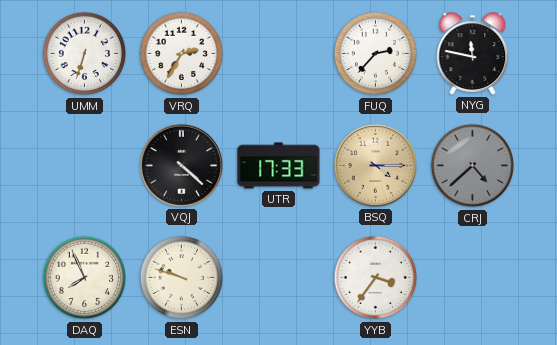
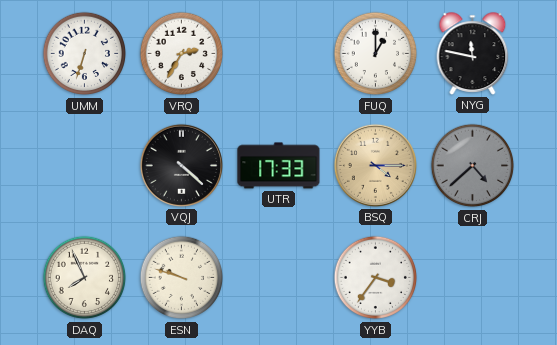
FUQ: 2:37 -> 1:00
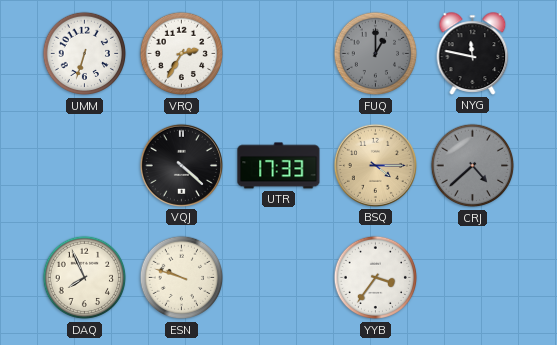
FUQ dial: white -> grey
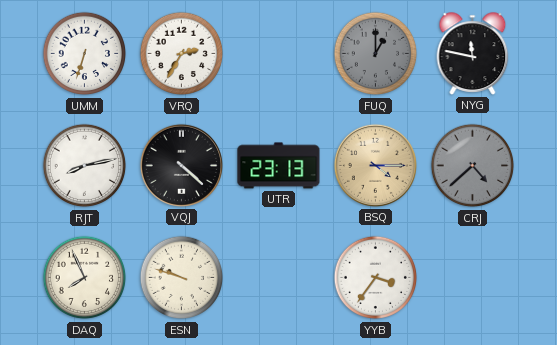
RJT: none -> 8:13
UTR: 17:33 -> 23:13
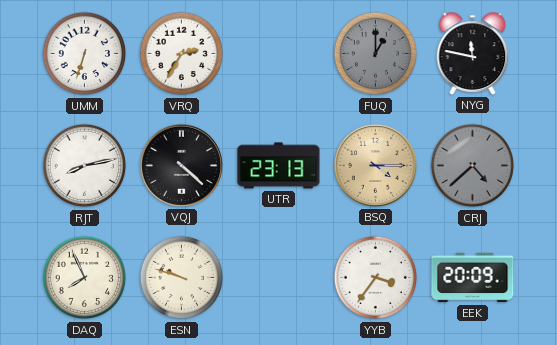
EEK: none -> 20:09
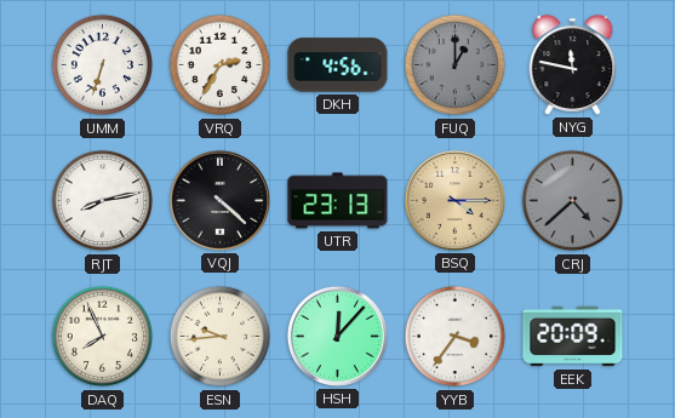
DKH: none -> 4:56
ESN: 9:48 -> 9:44
HSH: none -> 12:07
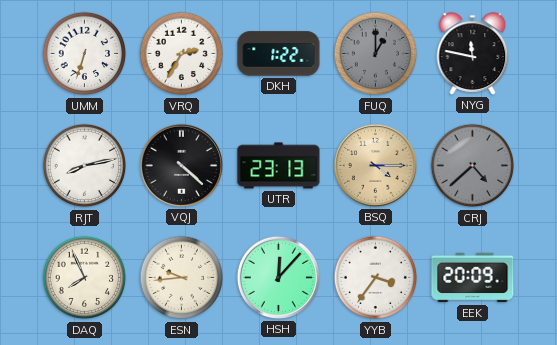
DKH: 4:56 -> 1:22
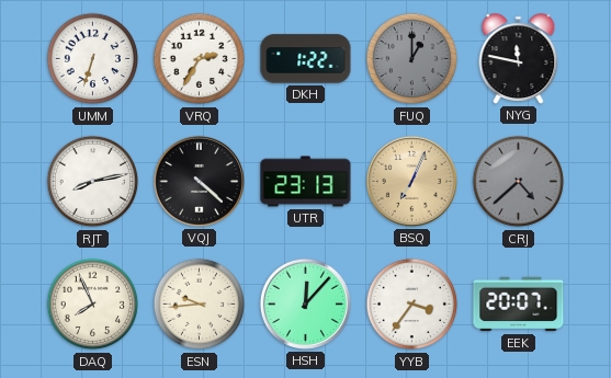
BSQ: 4:15 -> 7:04
EEK: 20:09 -> 20:07
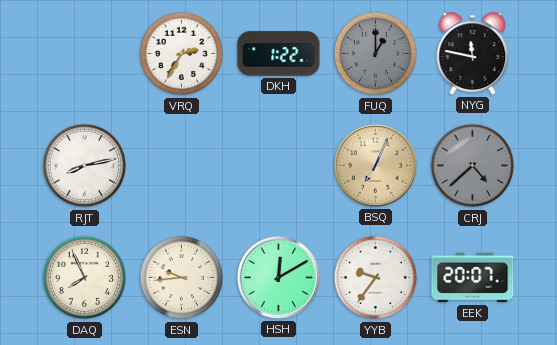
UMM: 6:33 -> none
VQJ: 4:22 -> none
UTR: 23:13 -> none
HSH: 12:07 -> 12:10
YYB: 3:36 -> 9:36
